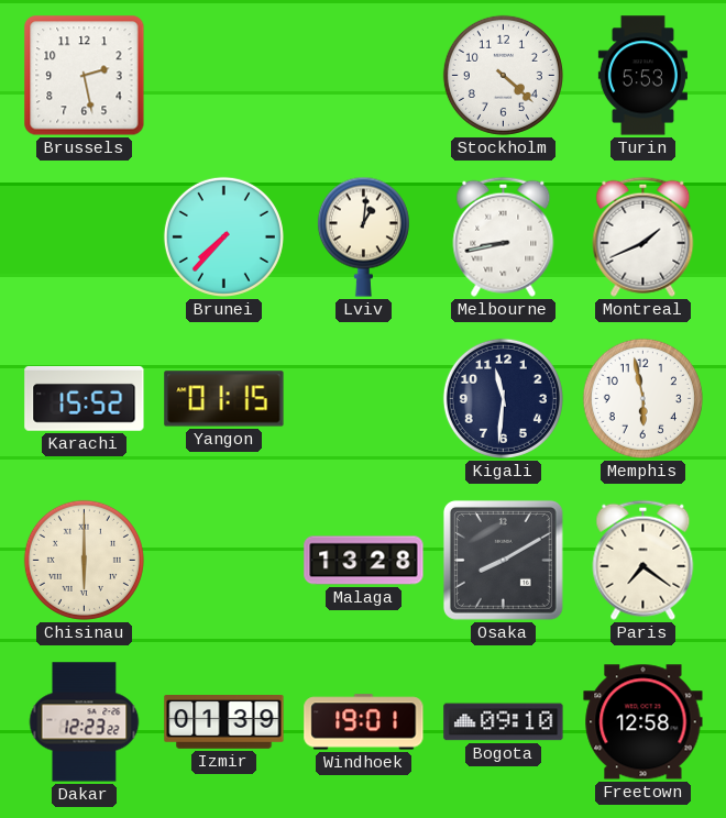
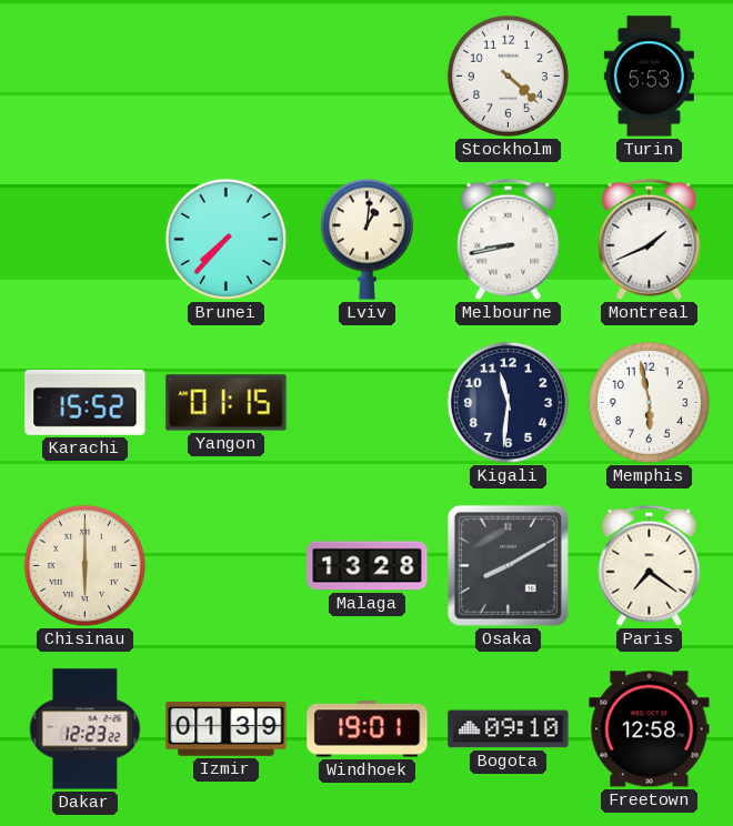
Brussels: 2:28 -> none
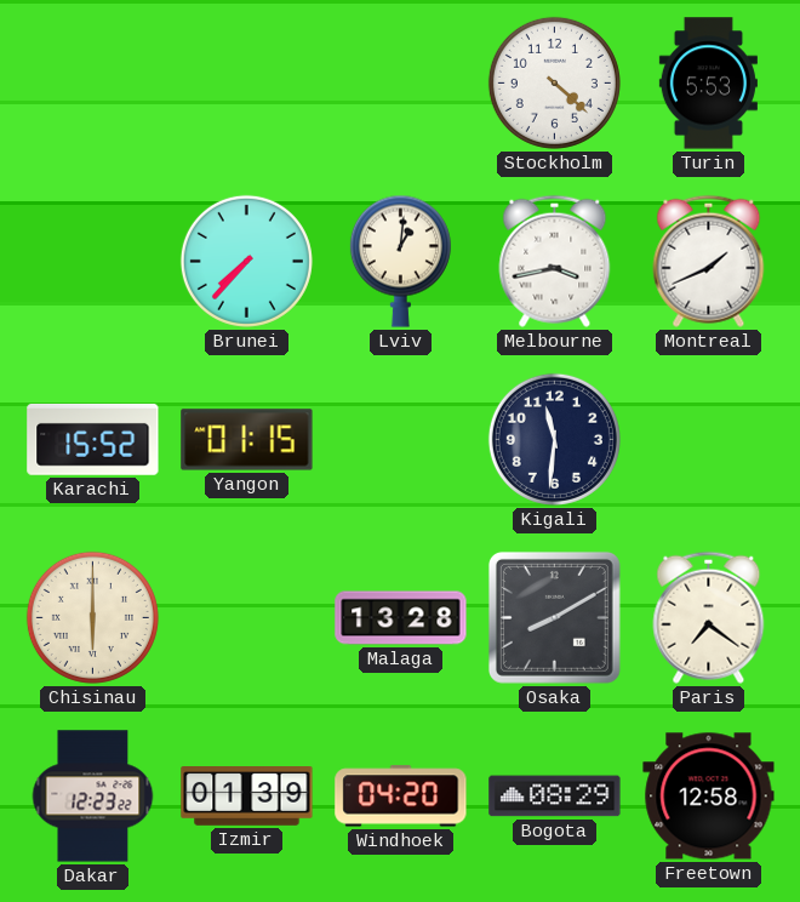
Melbourne: 8:43 -> 3:43
Memphis: 5:58 -> none
Windhoek: 19:01 -> 04:20
Bogota: 09:10 -> 08:29
